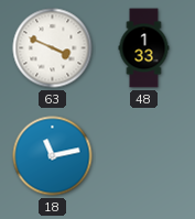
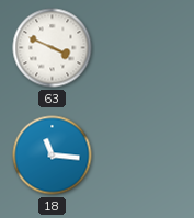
48: 1:33 -> none
18: 11:13 -> 11:16
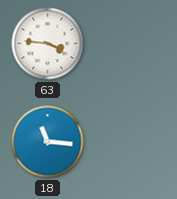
63: 3:49 -> 3:46
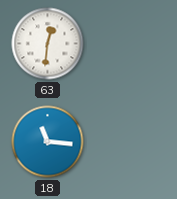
63: 3:46 -> 12:31
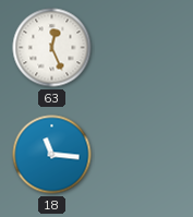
63: 12:31 -> 12:26
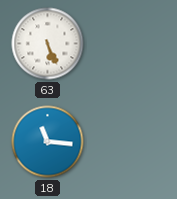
63: 12:26 -> 5:26
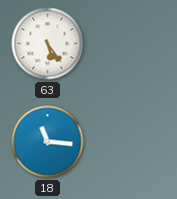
63: 5:26 -> 5:24
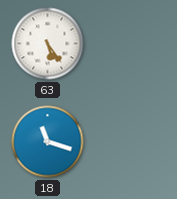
18: 11:16 -> 11:18
